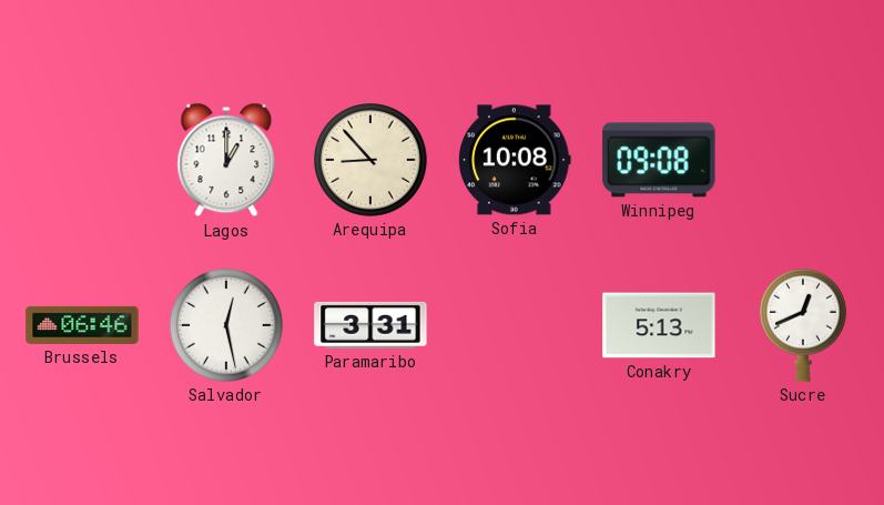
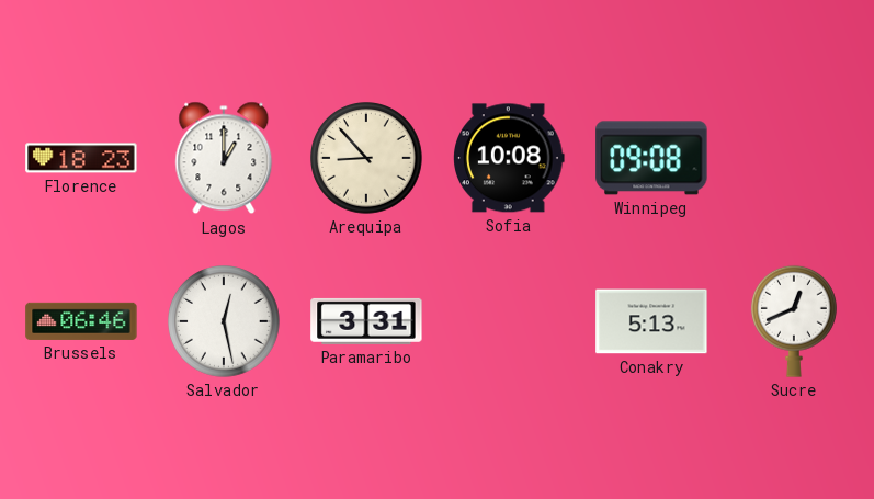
Florence: none -> 18:23
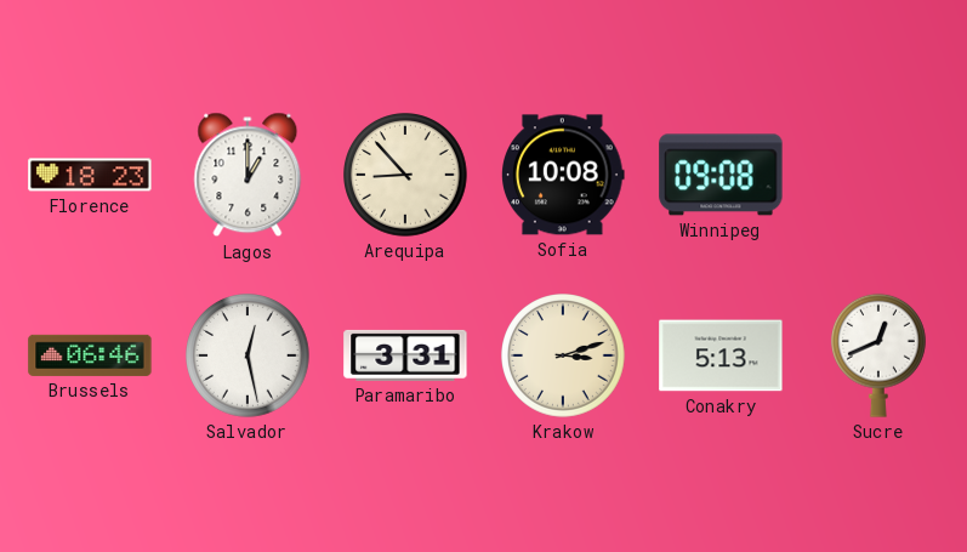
Krakow: none -> 3:12
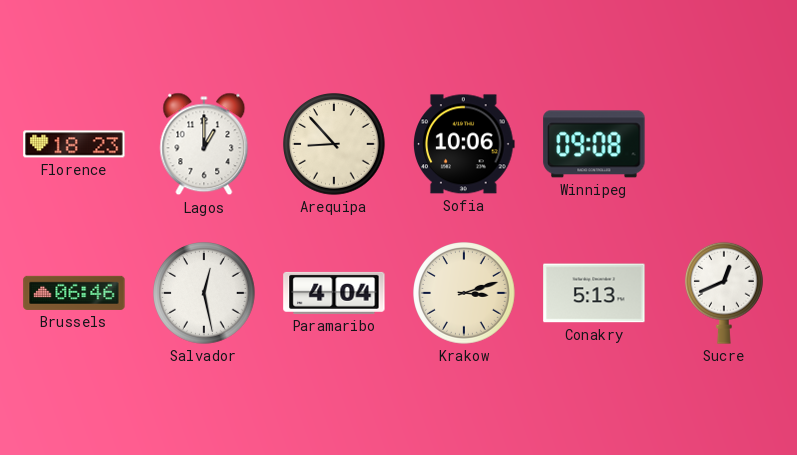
Sofia: 10:08 -> 10:06
Paramaribo: 3:31 -> 4:04
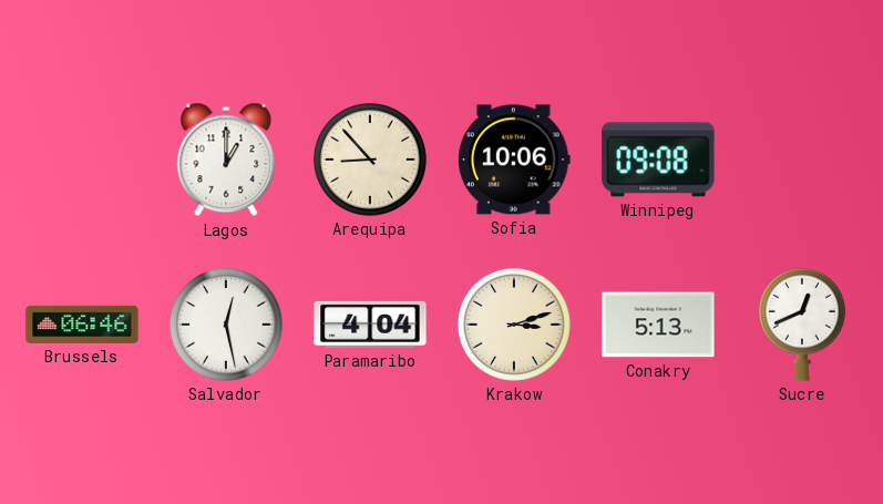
Florence: 18:23 -> none
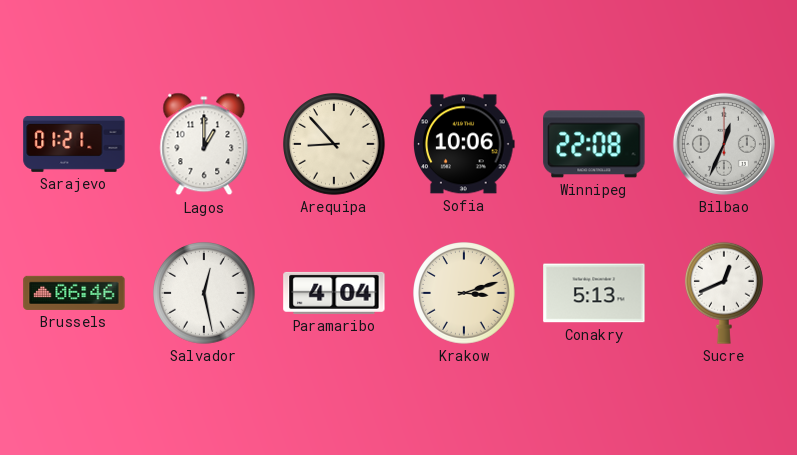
Sarajevo: none -> 01:21
Winnipeg: 09:08 -> 22:08
Bilbao: none -> 12:34
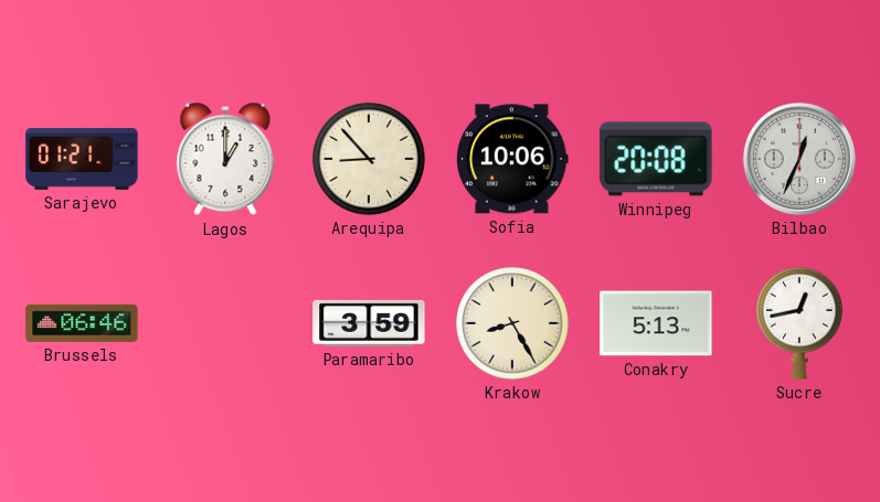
Winnipeg: 22:08 -> 20:08
Salvador: 12:28 -> none
Paramaribo: 4:04 -> 3:59
Krakow: 3:12 -> 8:25
Sucre: 12:41 -> 12:43
